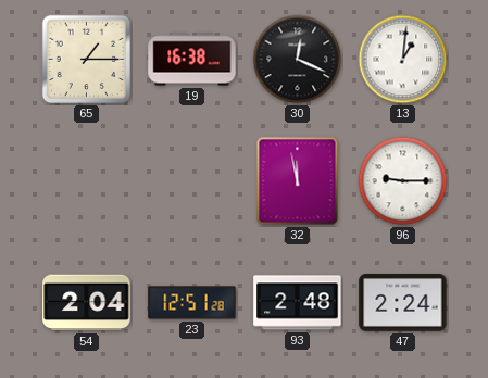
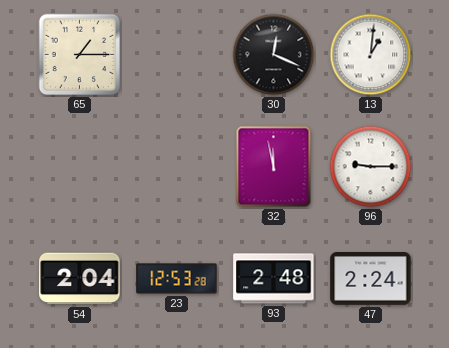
19: 16:38 -> none
23: 12:51 -> 12:53
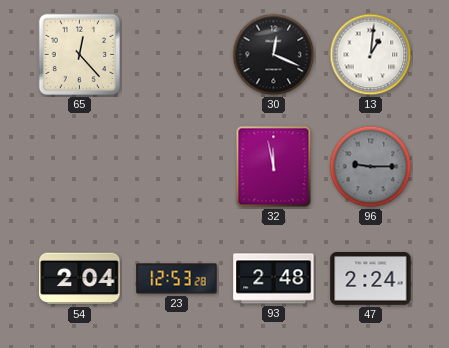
65: 1:15 -> 12:23
96 dial: white -> grey
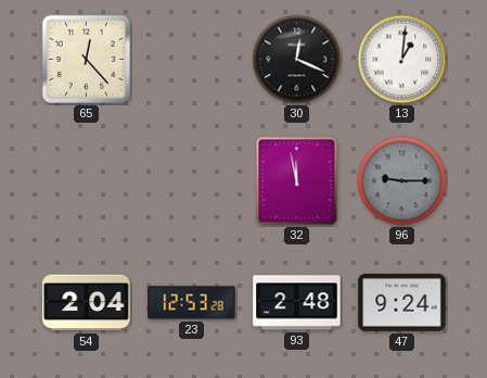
47: 2:24 -> 9:24
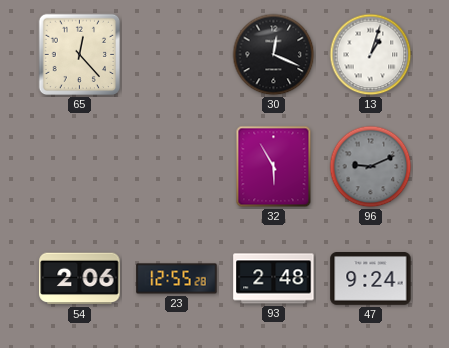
13: 1:01 -> 1:03
32: 11:58 -> 5:55
96: 9:15 -> 9:11
54: 2:04 -> 2:06
23: 12:53 -> 12:55
